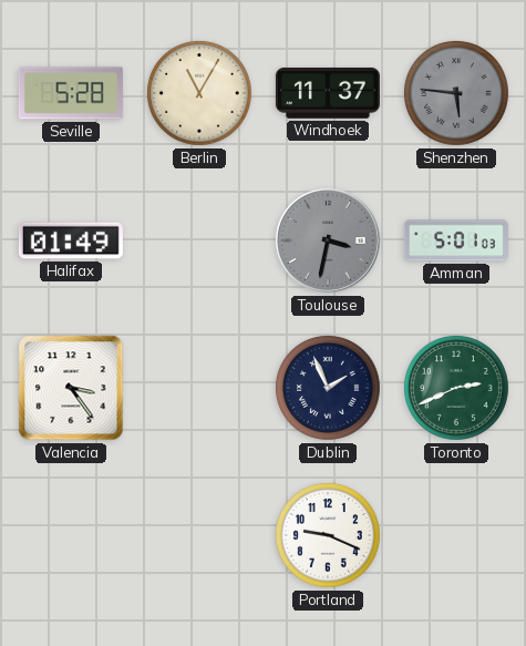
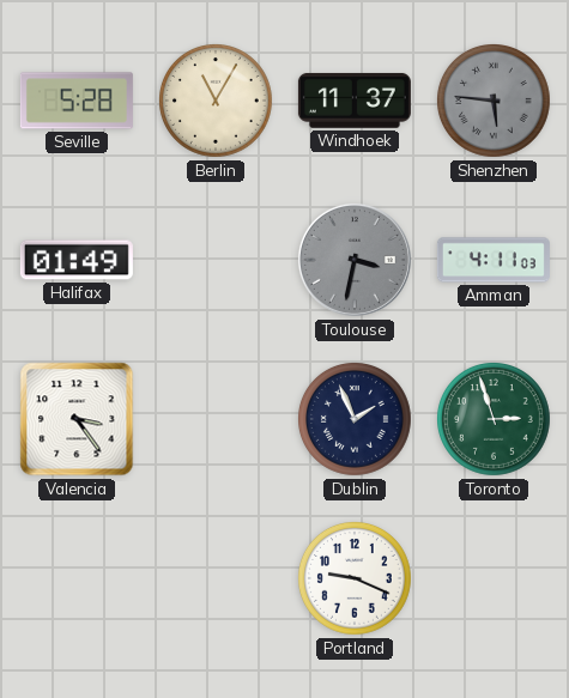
Amman: 5:01 -> 4:11
Toronto: 2:41 -> 2:57
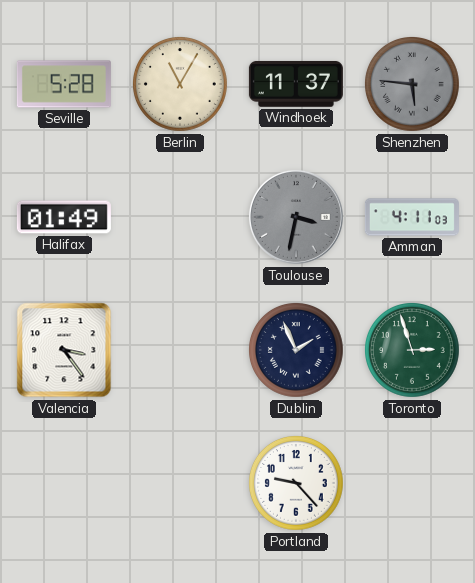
Portland: 9:19 -> 9:23
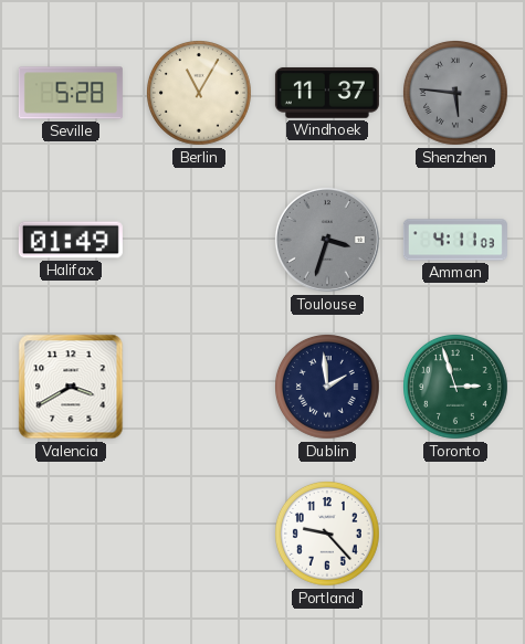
Toulouse: 3:32 -> 3:33
Valencia: 3:24 -> 3:40
Dublin: 1:56 -> 1:59
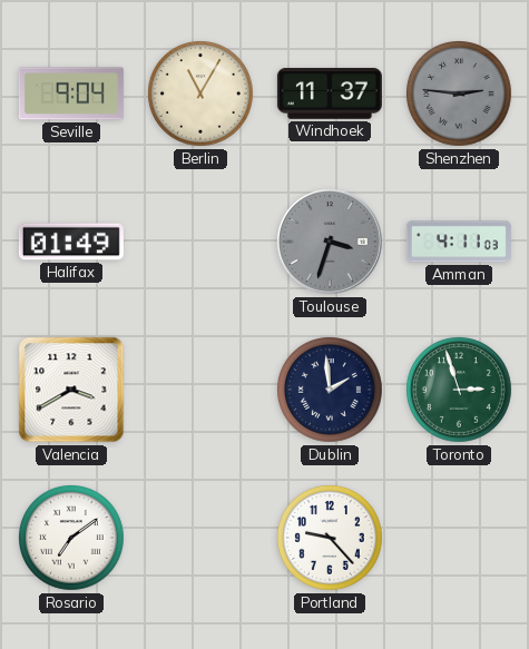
Seville: 5:28 -> 9:04
Shenzhen: 5:46 -> 2:46
Rosario: none -> 7:09
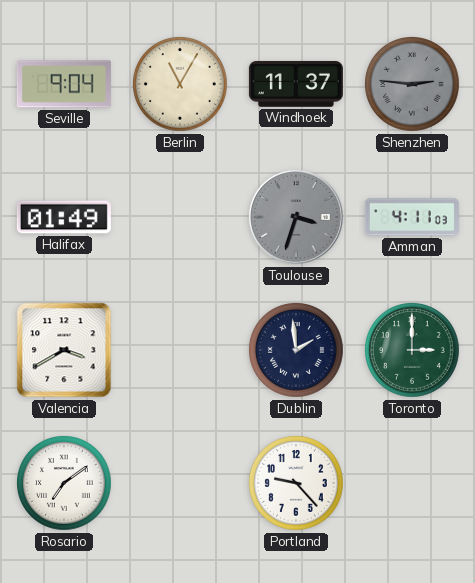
Toronto: 2:57 -> 3:00
